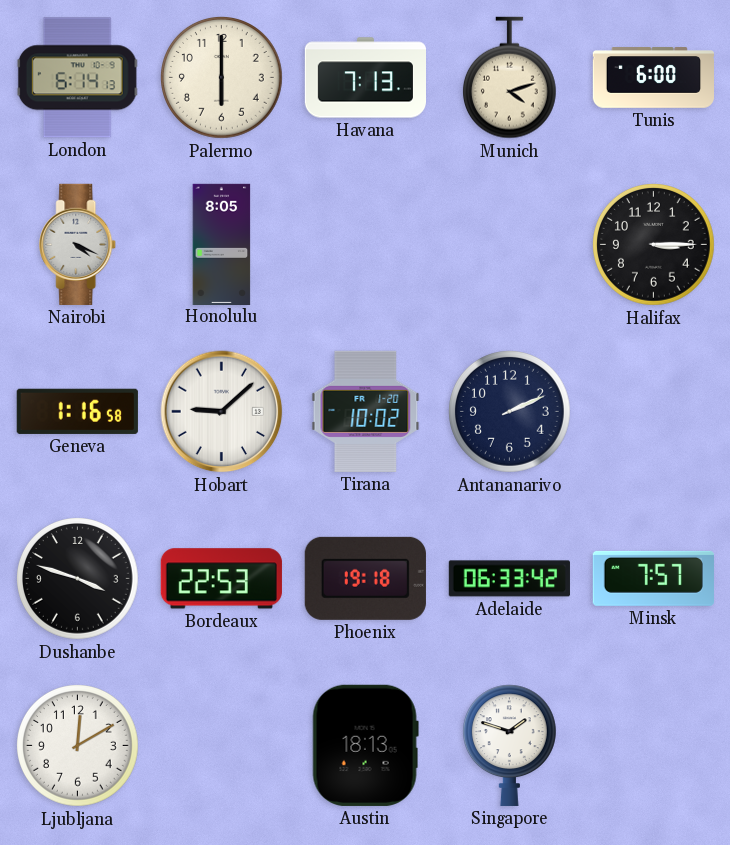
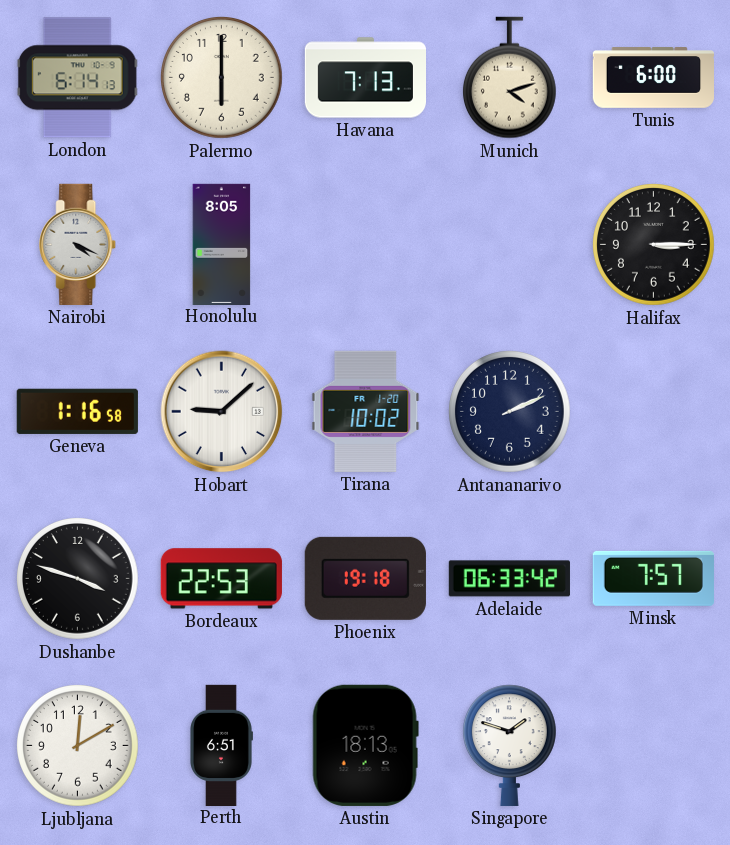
Perth: none -> 6:51
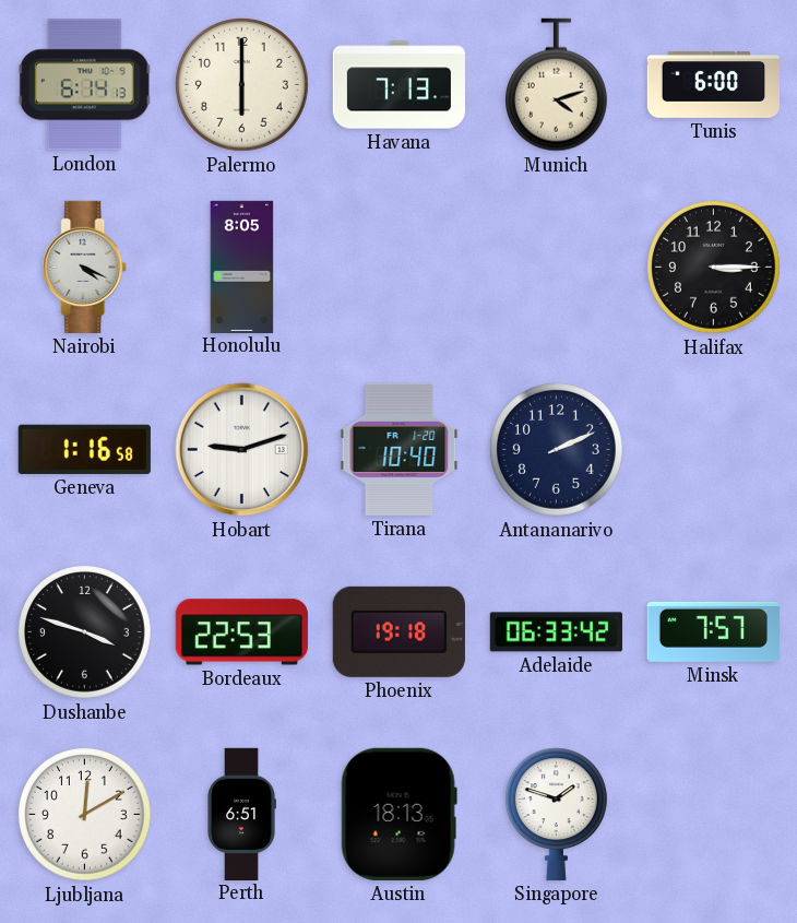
Hobart: 9:08 -> 9:12
Tirana: 10:02 -> 10:40
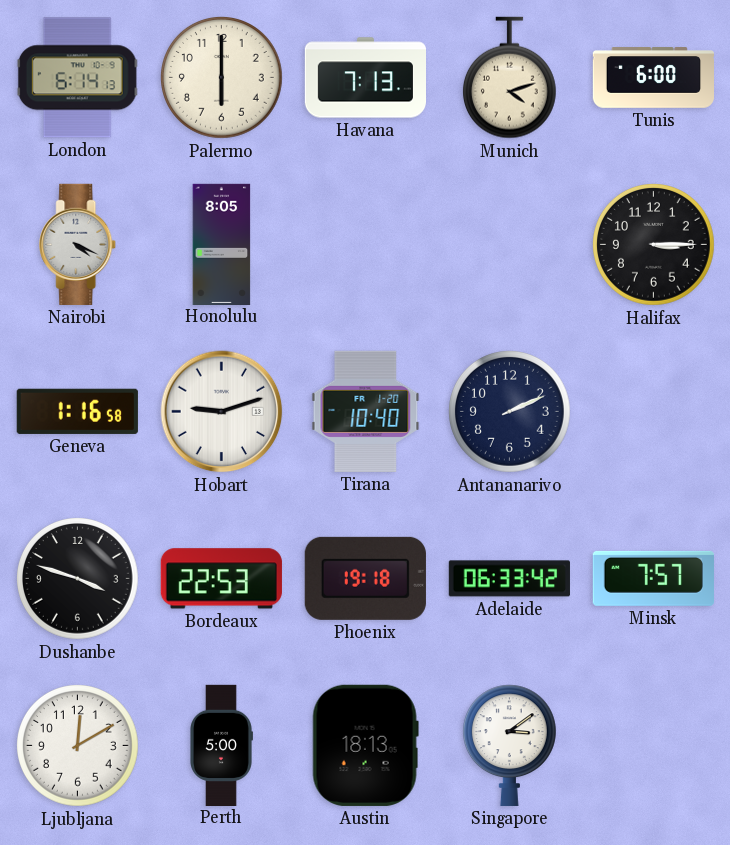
Perth: 6:51 -> 5:00
Singapore: 1:48 -> 3:09
